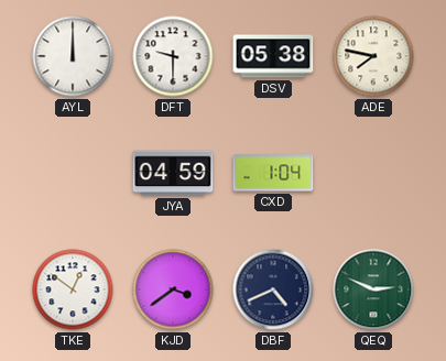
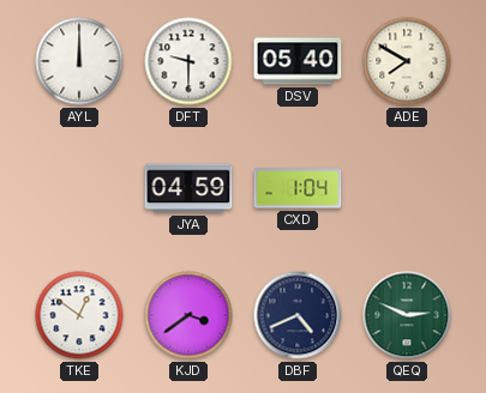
DSV: 05:38 -> 05:40
ADE: 7:47 -> 7:50
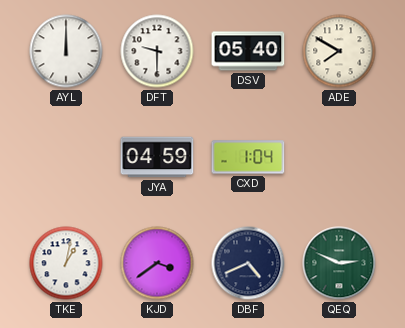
TKE: 12:51 -> 1:02
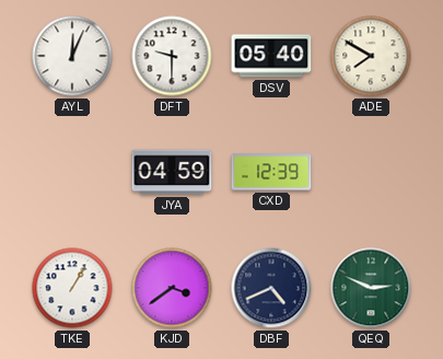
AYL: 12:00 -> 12:04
CXD: 1:04 -> 12:39
TKE: 1:02 -> 1:05
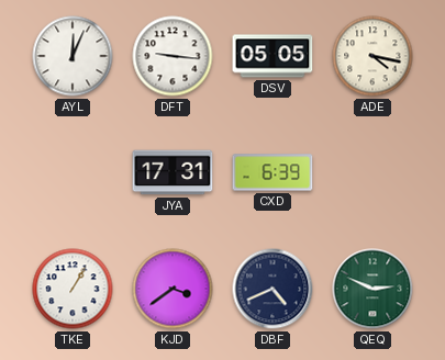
DFT: 9:30 -> 9:16
DSV: 05:40 -> 05:05
ADE: 7:50 -> 4:17
JYA: 04:59 -> 17:31
CXD: 12:39 -> 6:39
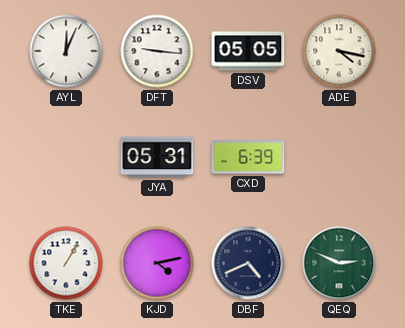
JYA: 17:31 -> 05:31
KJD: 3:39 -> 4:13
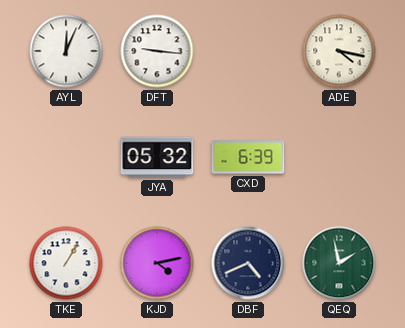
DSV: 05:05 -> none
JYA: 05:31 -> 05:32
QEQ: 2:49 -> 1:58
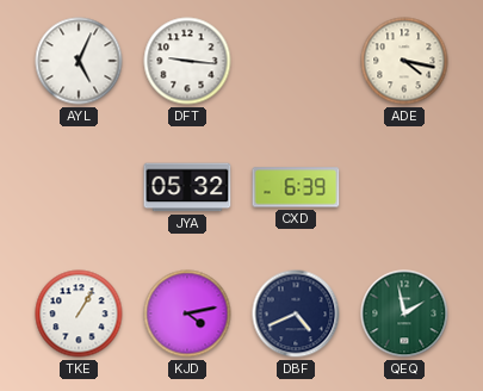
AYL: 12:04 -> 5:04
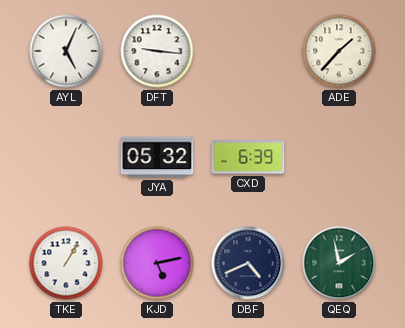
ADE: 4:17 -> 1:37
KJD: 4:13 -> 5:13
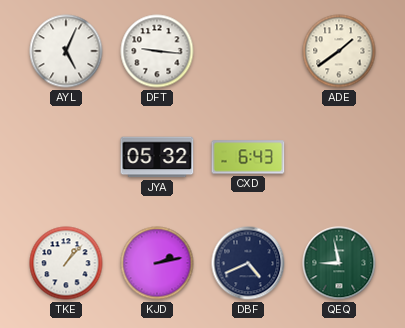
ADE: 1:37 -> 1:39
CXD: 6:39 -> 6:43
TKE: 1:05 -> 1:07
KJD: 5:13 -> 2:13
QEQ: 1:58 -> 8:58
